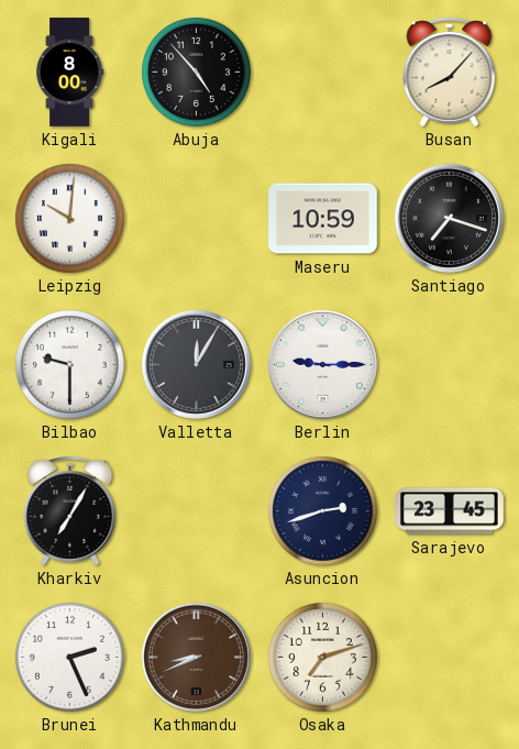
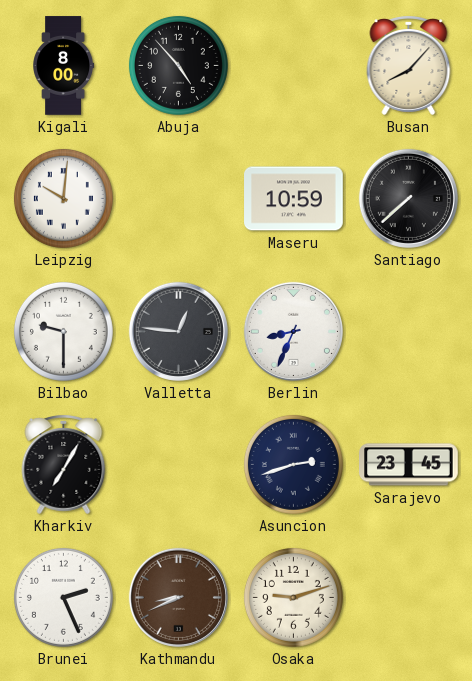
Santiago: 7:18 -> 7:38
Valletta: 12:05 -> 12:46
Berlin: 9:15 -> 8:34
Osaka: 7:12 -> 9:12
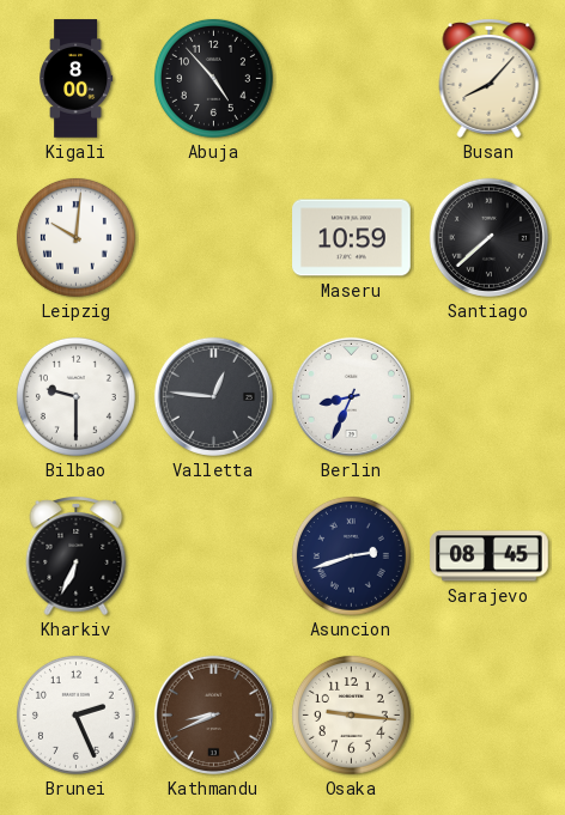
Kharkiv: 7:05 -> 6:34
Sarajevo: 23:45 -> 08:45
Osaka: 9:12 -> 9:16
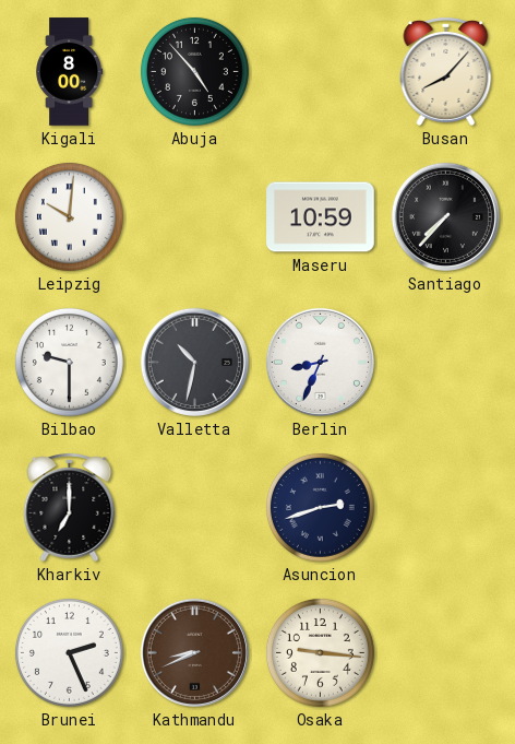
Santiago: 7:38 -> 7:37
Valletta: 12:46 -> 10:32
Kharkiv: 6:34 -> 7:00
Sarajevo: 08:45 -> none
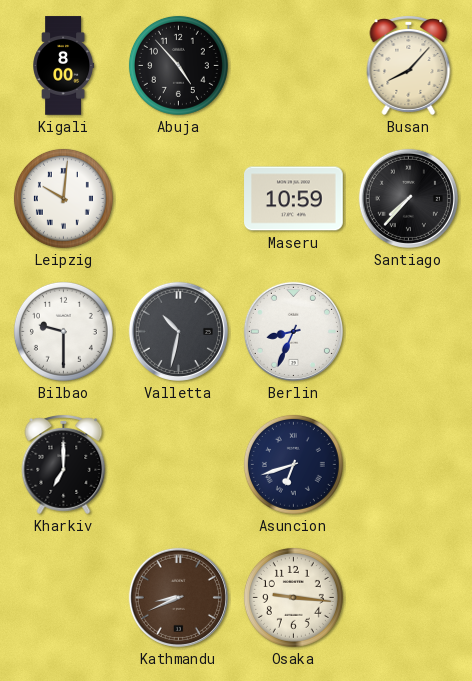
Asuncion: 2:42 -> 6:42
Brunei: 2:26 -> none
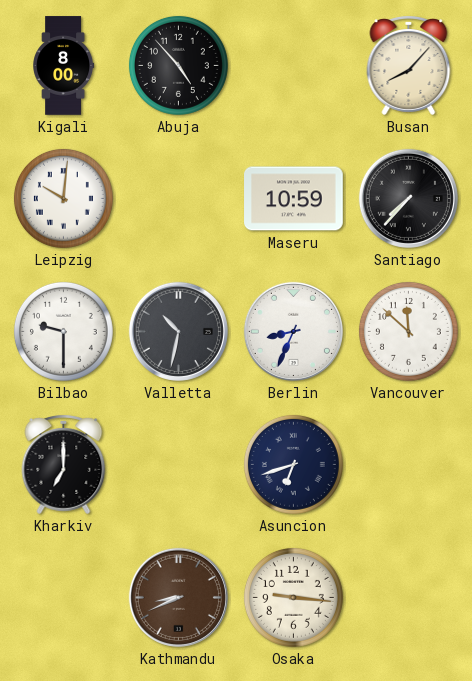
Vancouver: none -> 11:52
